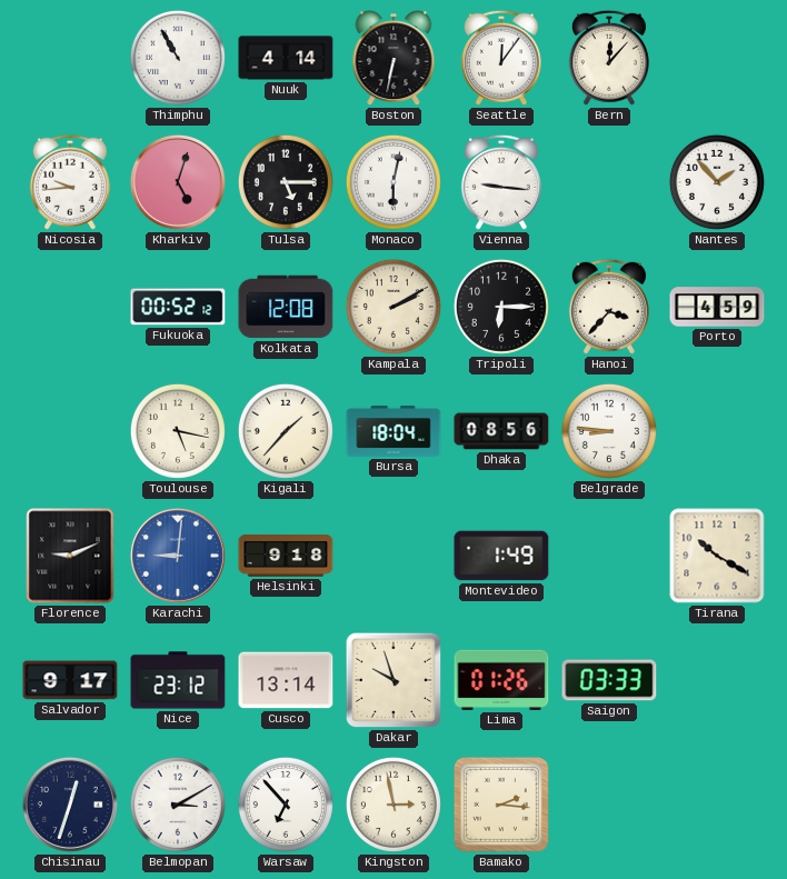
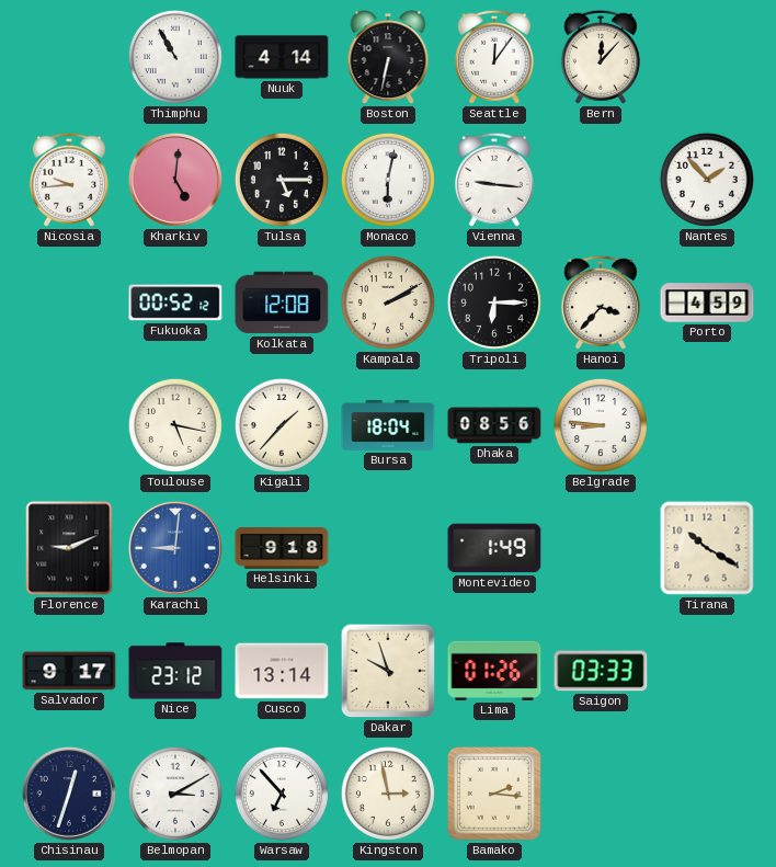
Kharkiv: 5:03 -> 5:01
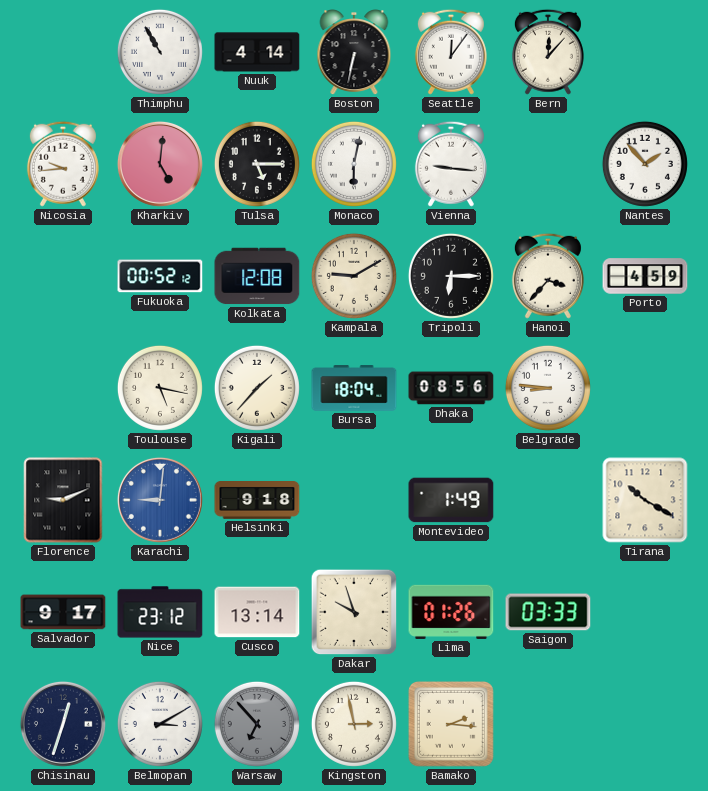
Kampala: 2:10 -> 9:10
Warsaw dial: white -> grey
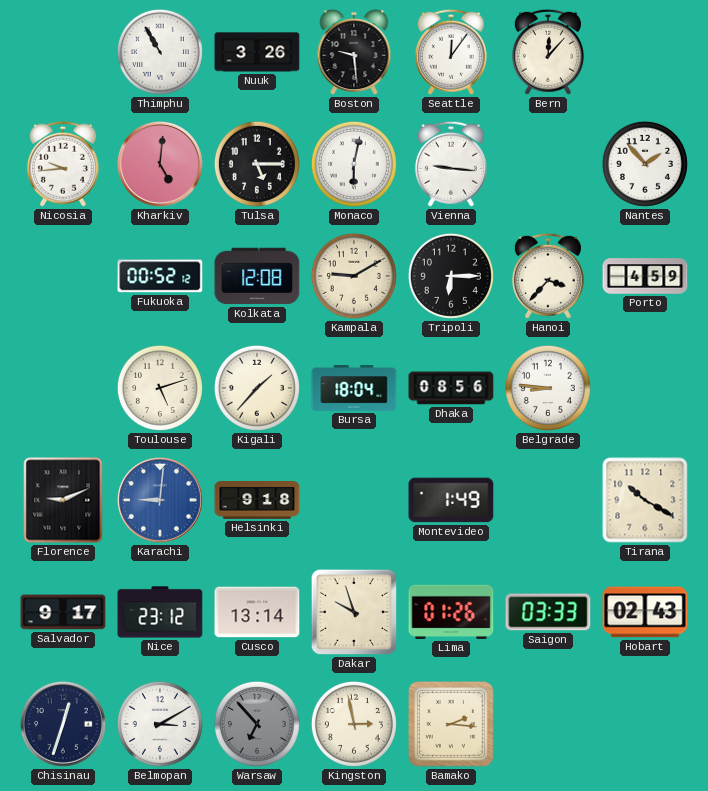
Nuuk: 4:14 -> 3:26
Boston: 6:32 -> 9:29
Toulouse: 5:17 -> 5:12
Hobart: none -> 02:43
